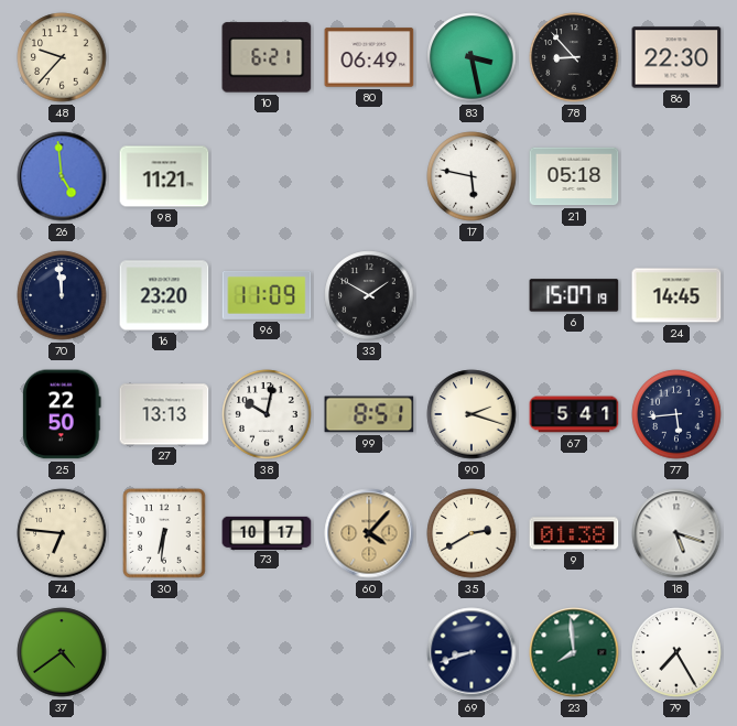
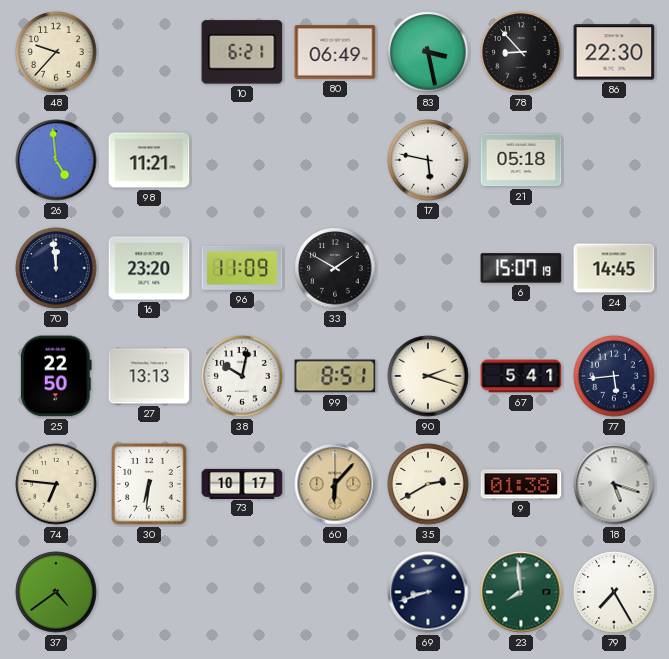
60: 4:07 -> 6:07
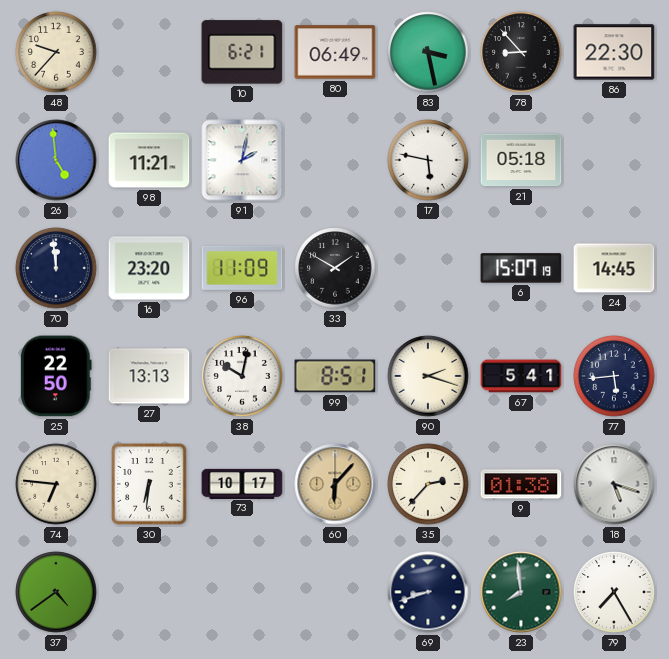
91: none -> 2:02
35: 2:40 -> 2:37
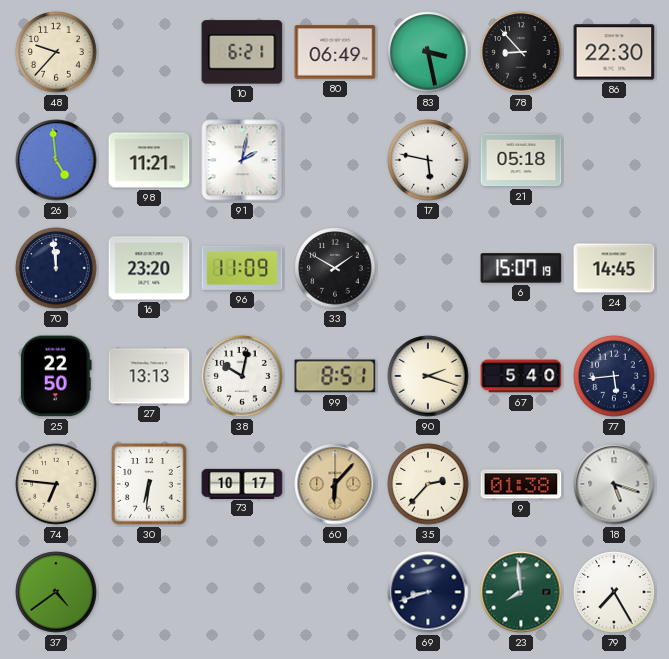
67: 5:41 -> 5:40
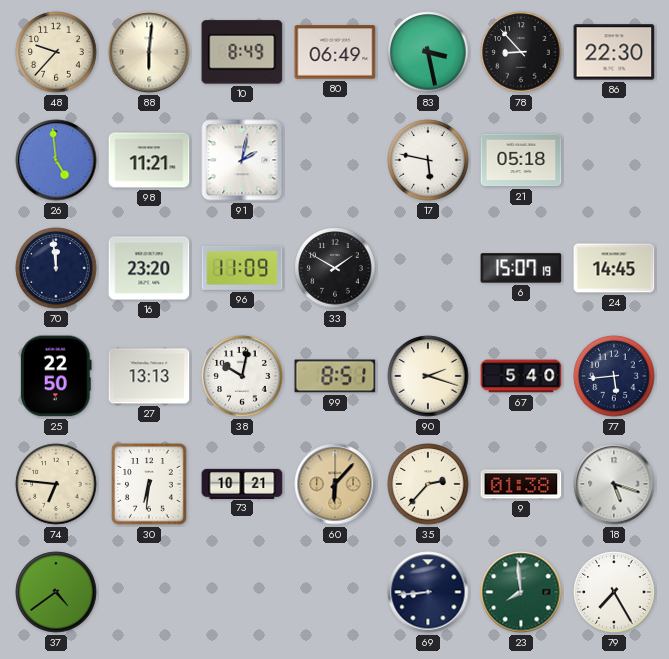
88: none -> 6:01
10: 6:21 -> 8:49
73: 10:17 -> 10:21
69: 8:42 -> 8:44
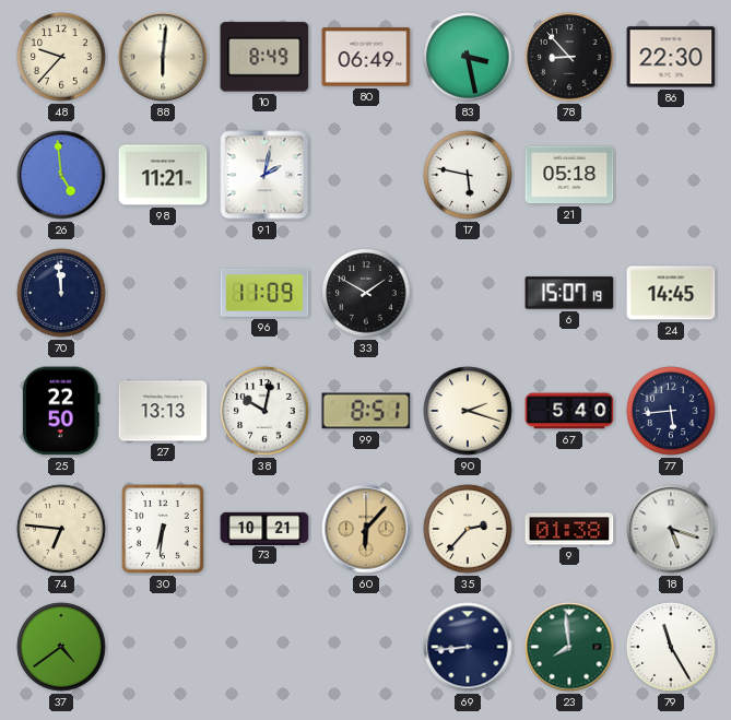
16: 23:20 -> none
79: 7:25 -> 11:25
